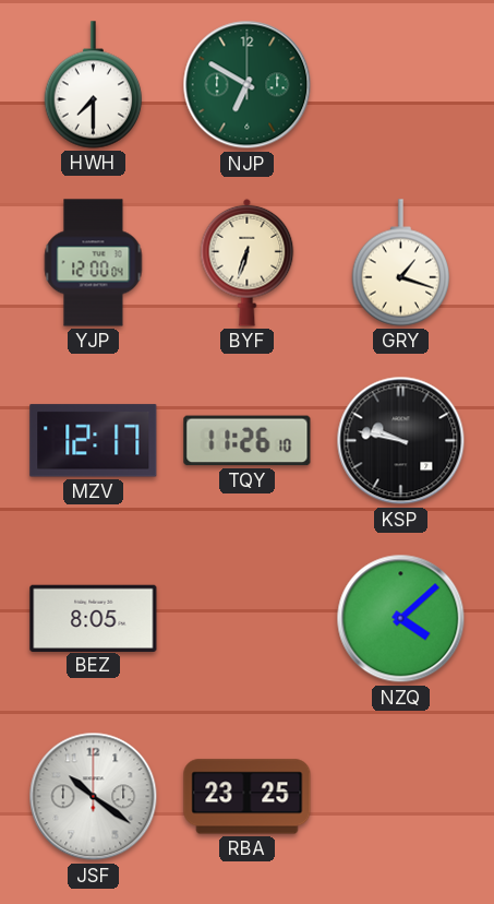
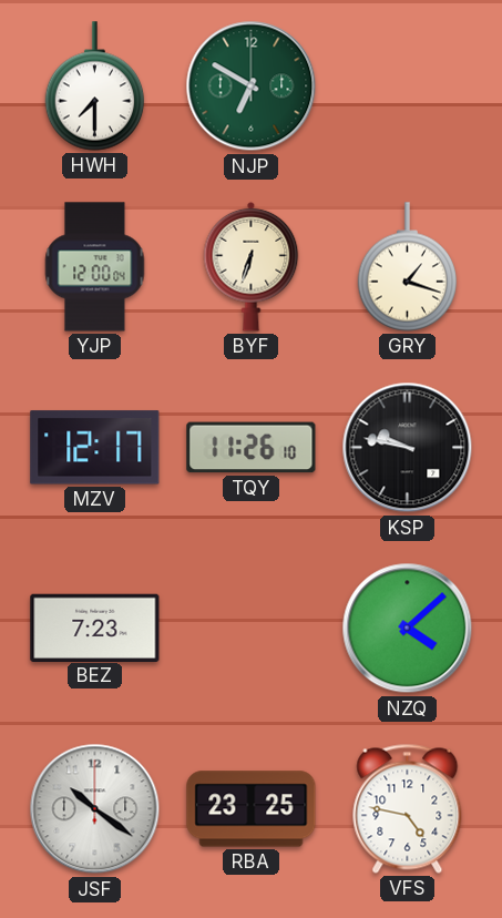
BEZ: 8:05 -> 7:23
VFS: none -> 4:47
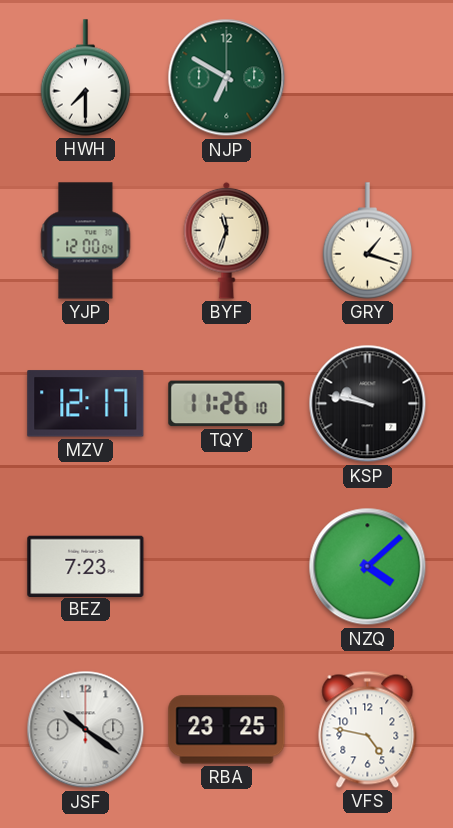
BYF: 6:33 -> 11:33
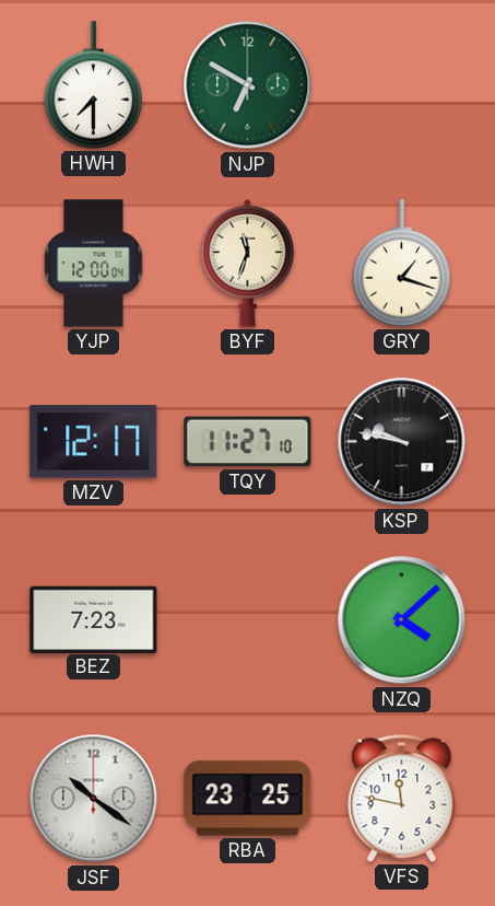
TQY: 11:26 -> 11:27
VFS: 4:47 -> 11:47
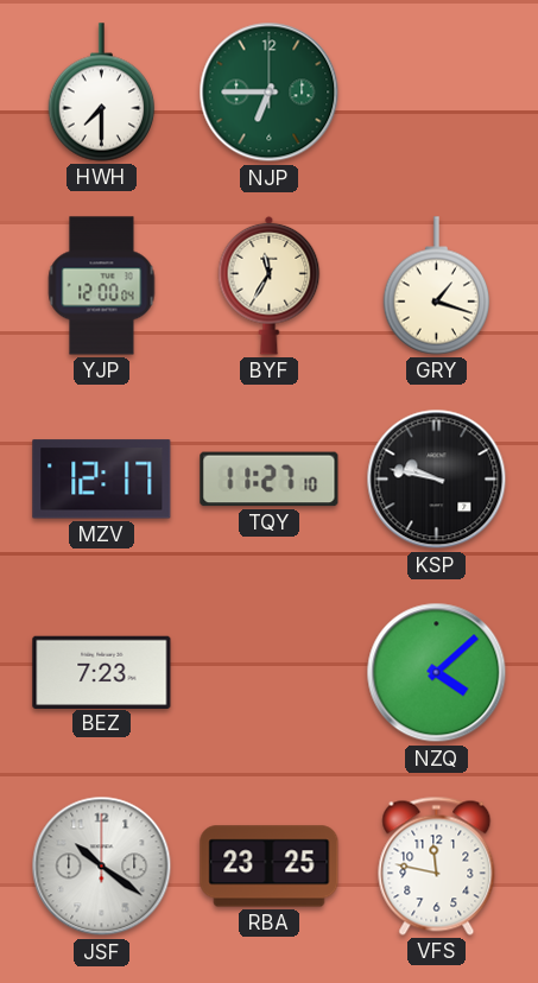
NJP: 6:50 -> 6:45
BYF: 11:33 -> 11:35
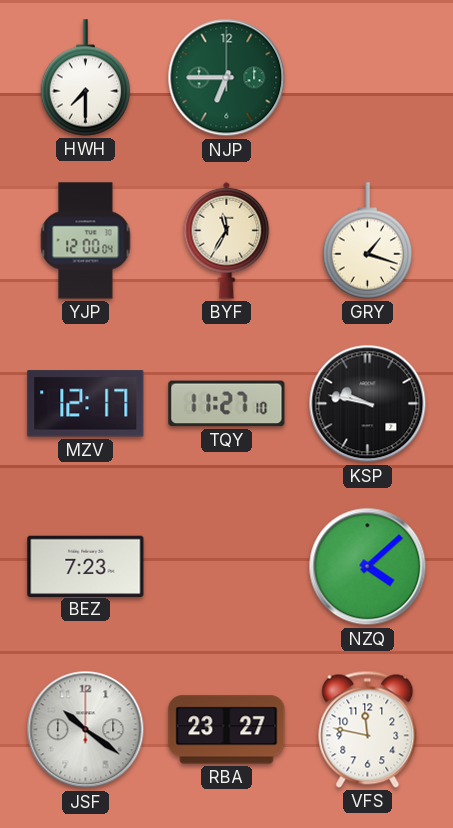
RBA: 23:25 -> 23:27
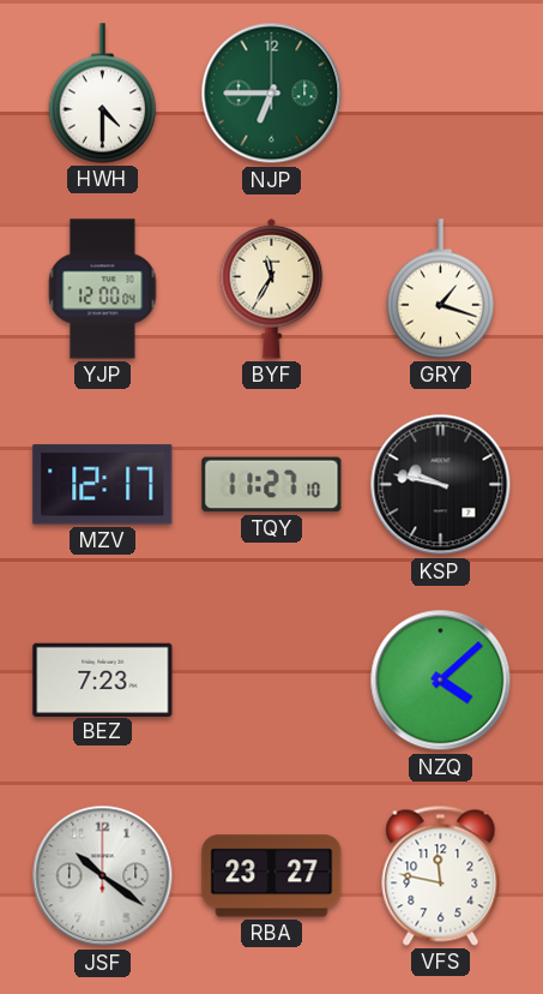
HWH: 7:30 -> 4:30
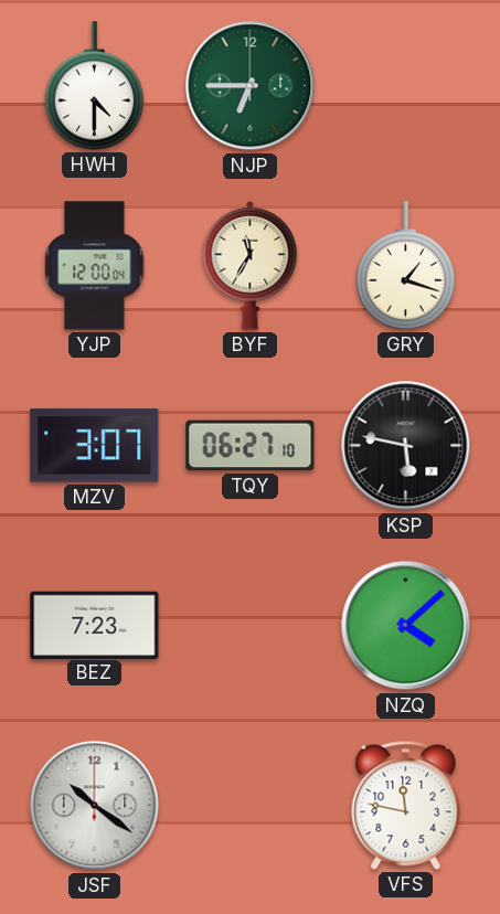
MZV: 12:17 -> 3:07
TQY: 11:27 -> 06:27
KSP: 9:47 -> 5:47
RBA: 23:27 -> none
